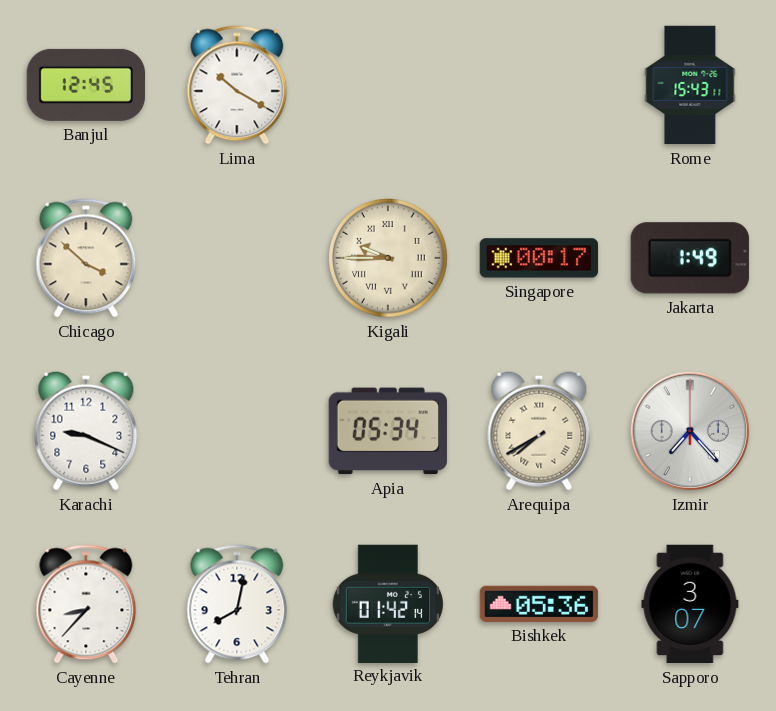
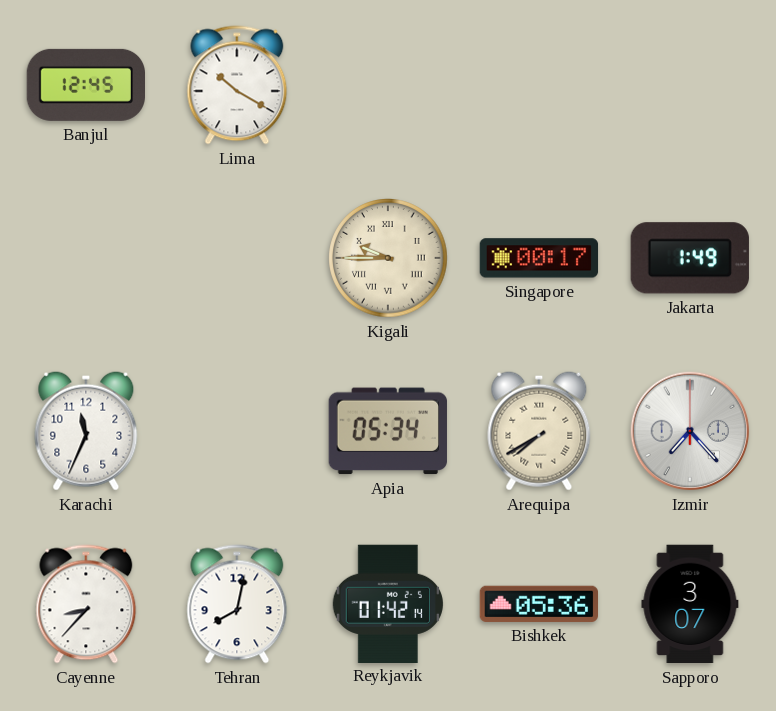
Rome: 15:43 -> none
Chicago: 3:52 -> none
Karachi: 9:19 -> 11:34
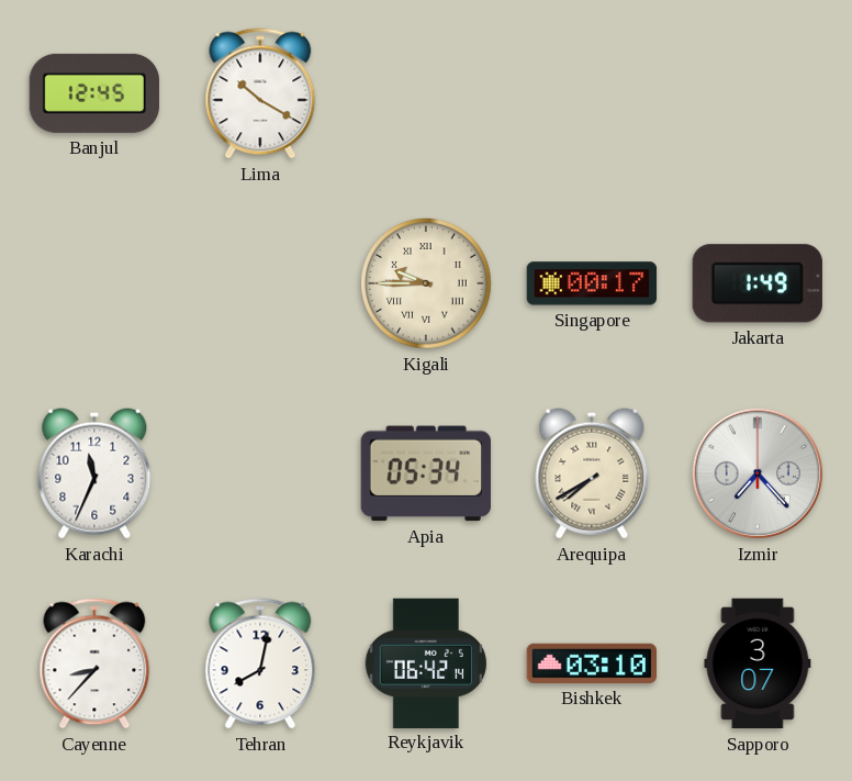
Reykjavik: 01:42 -> 06:42
Bishkek: 05:36 -> 03:10
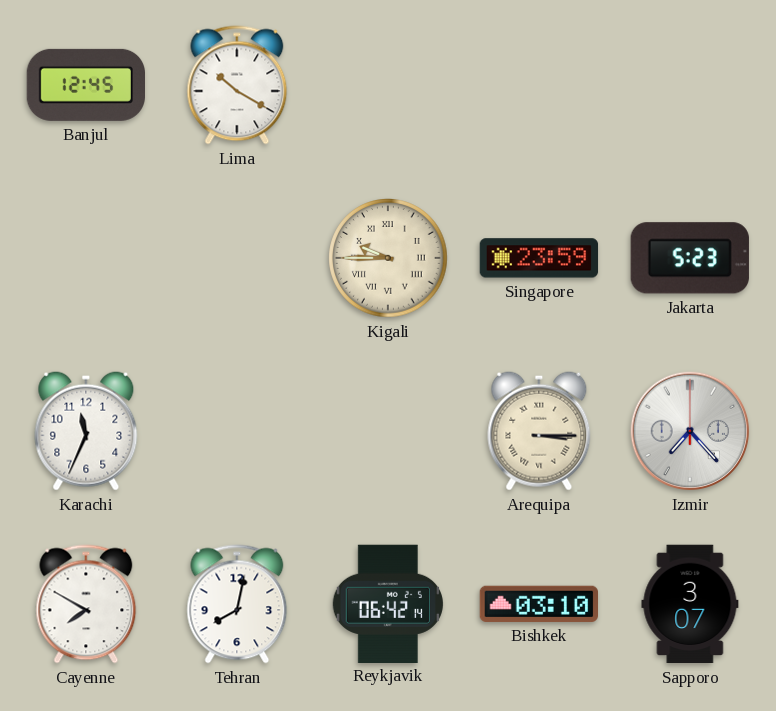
Singapore: 00:17 -> 23:59
Jakarta: 1:49 -> 5:23
Apia: 05:34 -> none
Arequipa: 7:40 -> 3:15
Cayenne: 8:37 -> 7:50
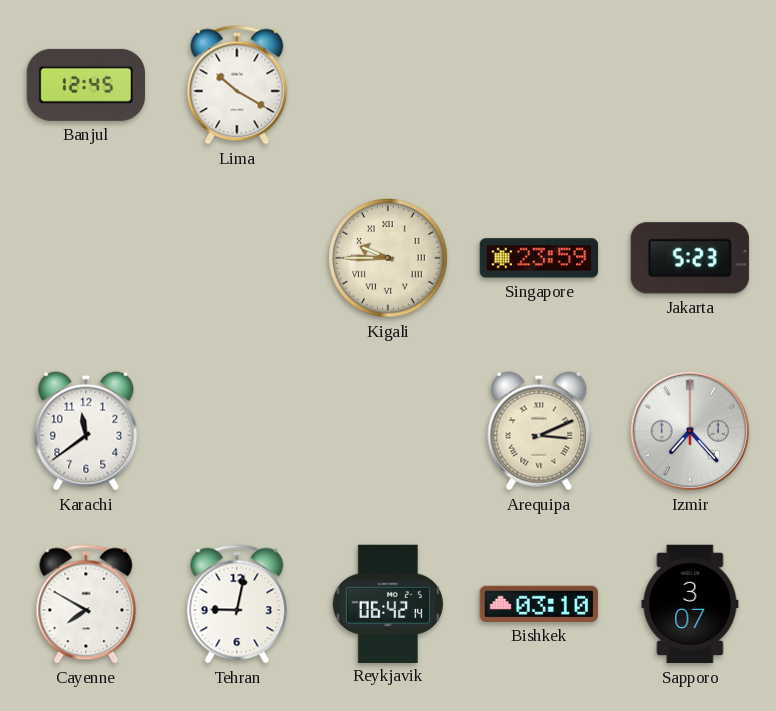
Karachi: 11:34 -> 11:39
Arequipa: 3:15 -> 3:11
Tehran: 8:02 -> 9:02
